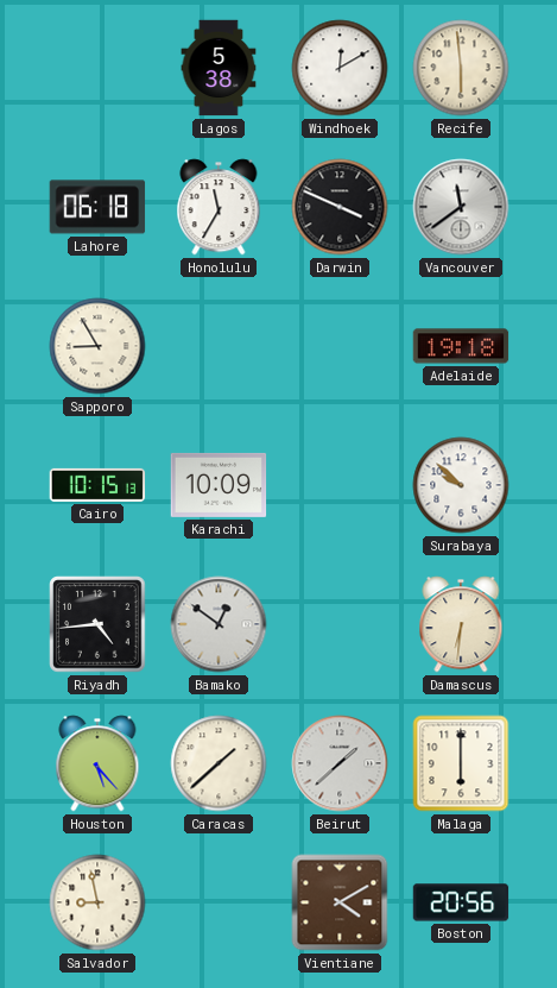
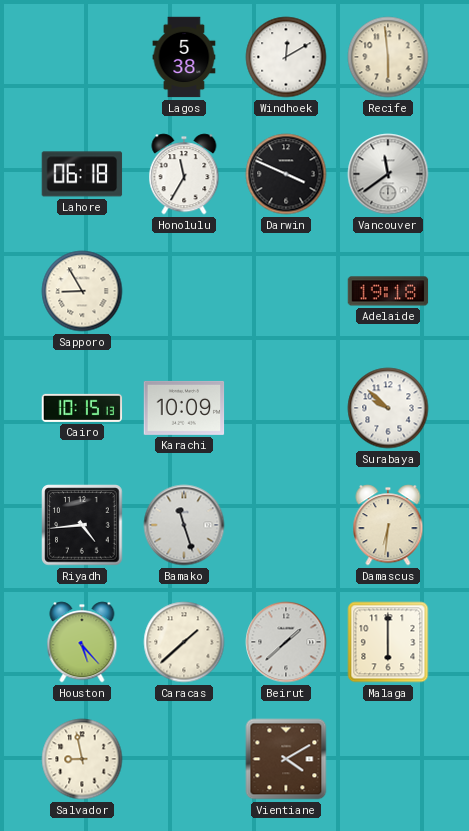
Bamako: 12:51 -> 11:27
Boston: 20:56 -> none
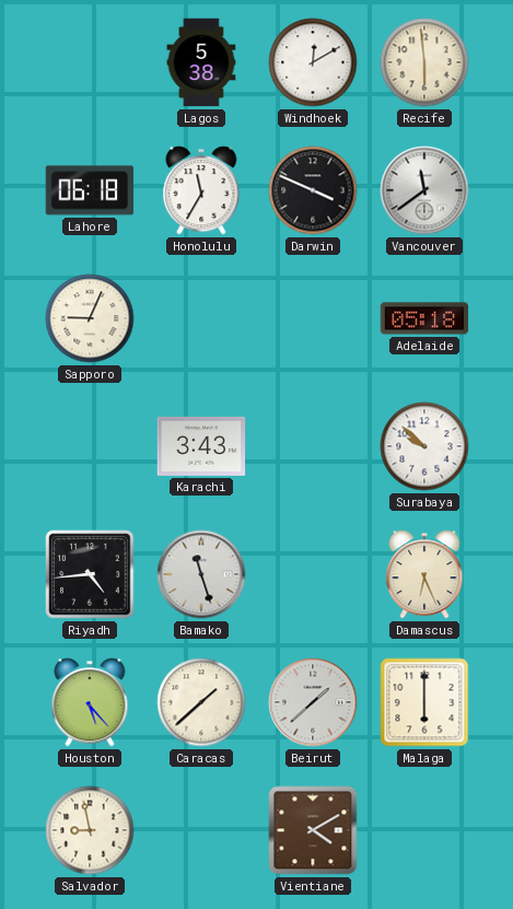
Sapporo: 8:55 -> 9:04
Adelaide: 19:18 -> 05:18
Cairo: 10:15 -> none
Karachi: 10:09 -> 3:43
Damascus: 6:31 -> 6:26
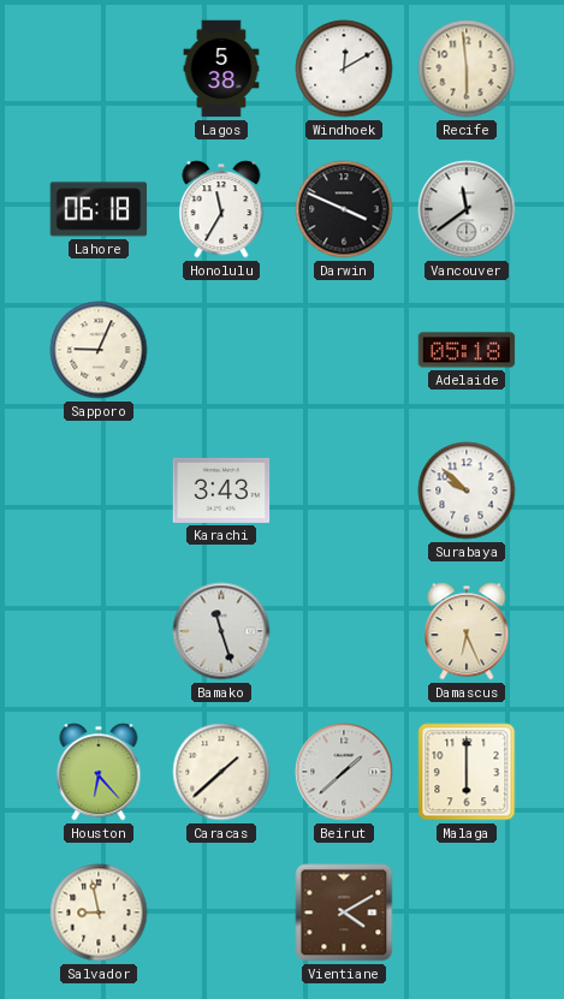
Riyadh: 4:44 -> none
Houston: 5:23 -> 6:23
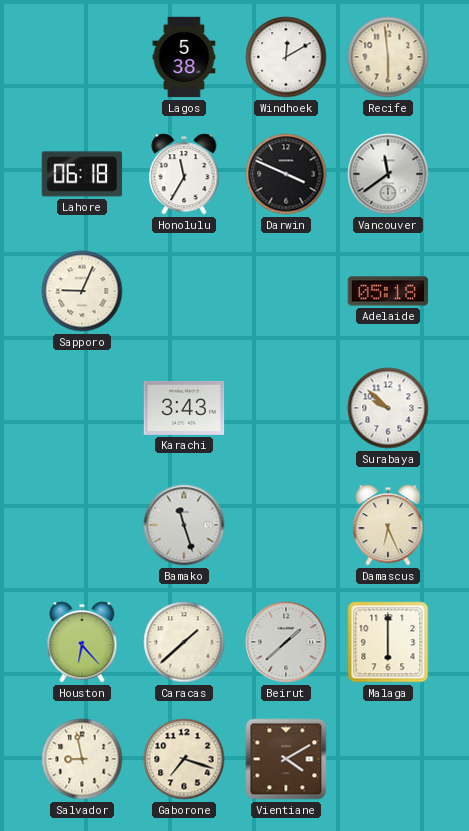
Gaborone: none -> 7:18
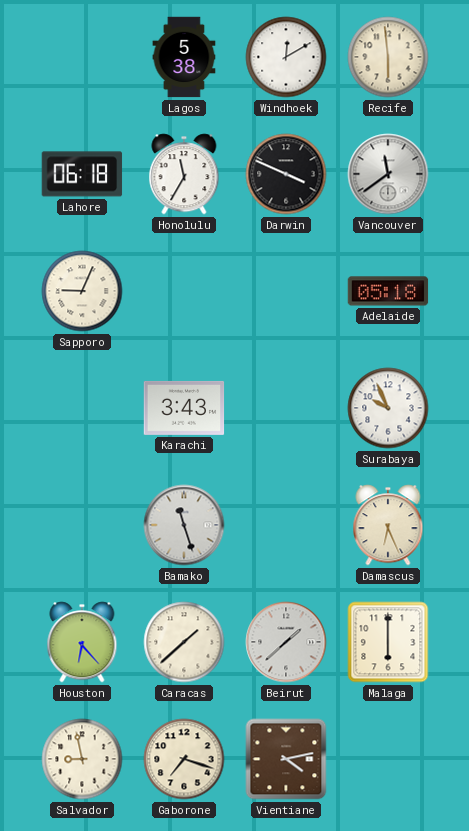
Surabaya: 9:52 -> 9:56
Vientiane: 4:10 -> 4:13
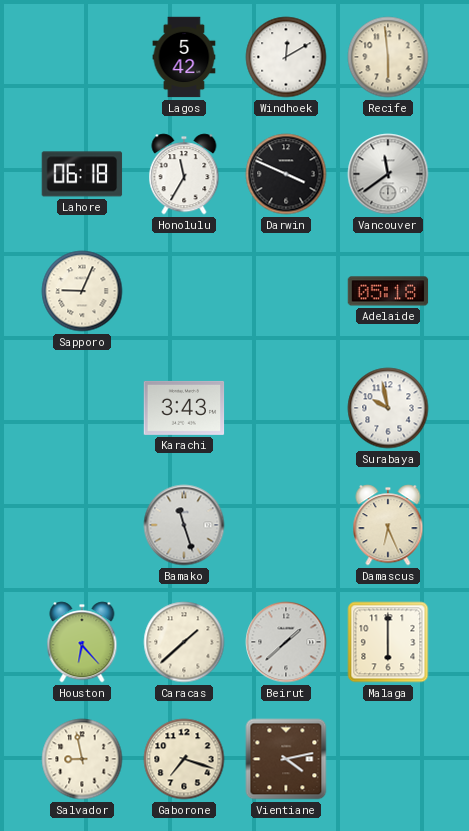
Lagos: 5:38 -> 5:42
Surabaya: 9:56 -> 9:58
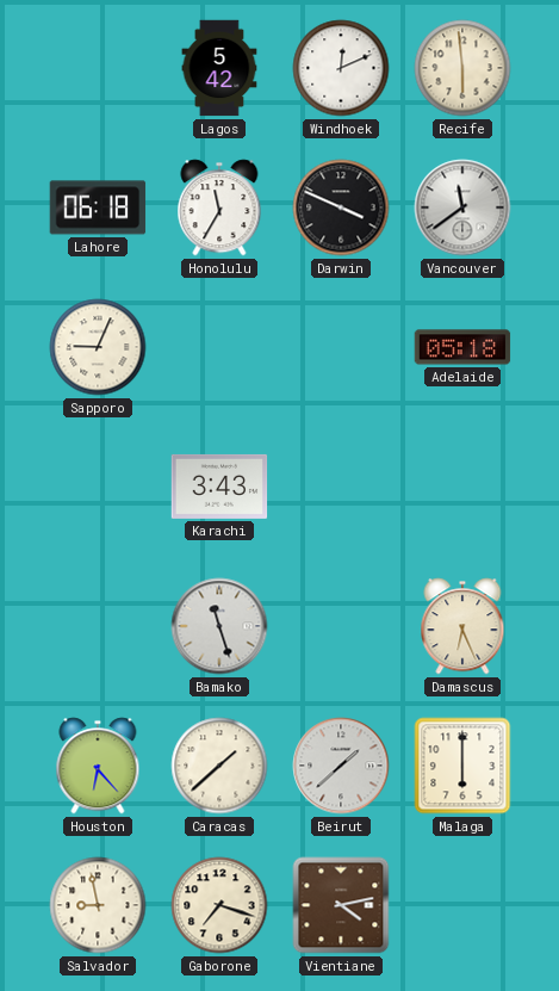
Windhoek: 12:10 -> 12:11
Surabaya: 9:58 -> none
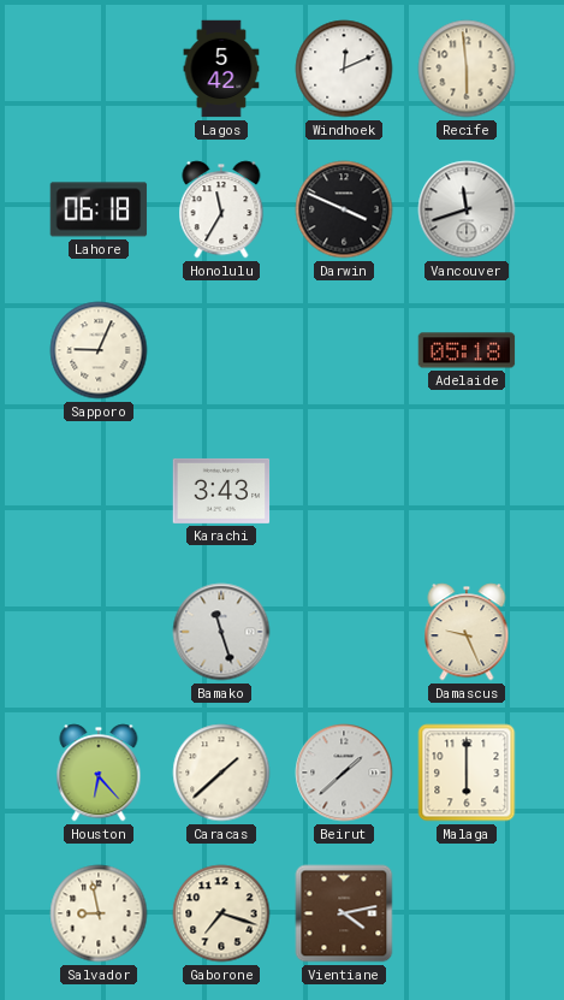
Vancouver: 11:39 -> 11:42
Damascus: 6:26 -> 9:26
